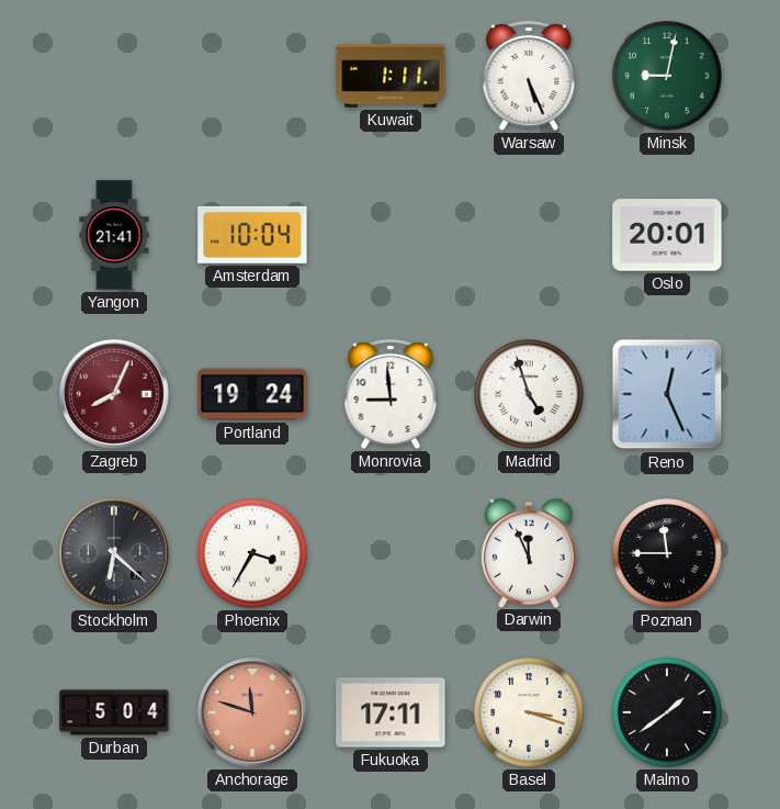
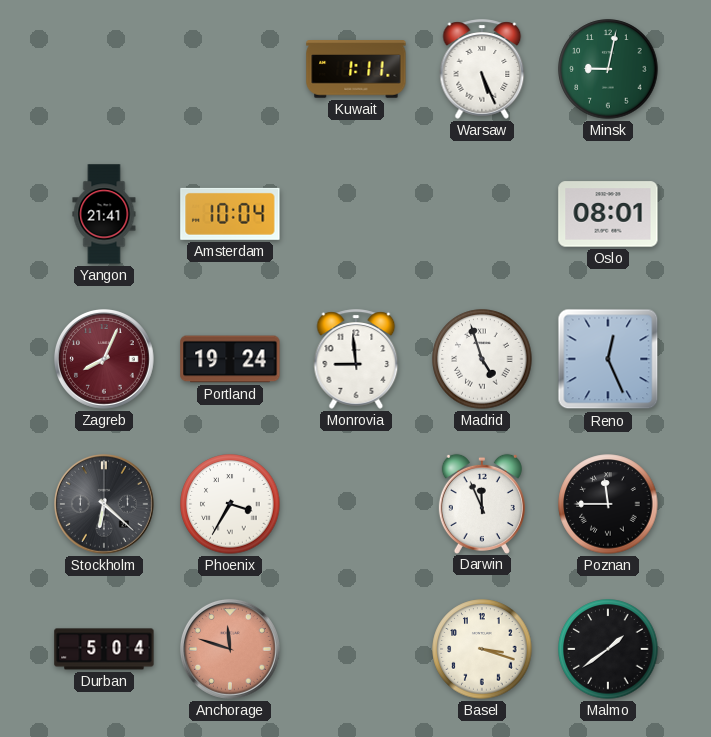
Oslo: 20:01 -> 08:01
Fukuoka: 17:11 -> none
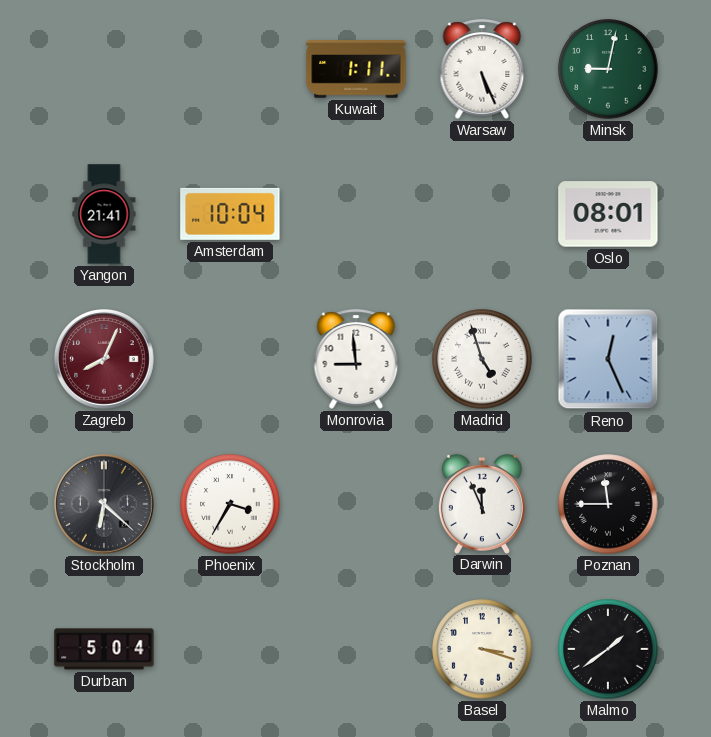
Portland: 19:24 -> none
Anchorage: 11:48 -> none
